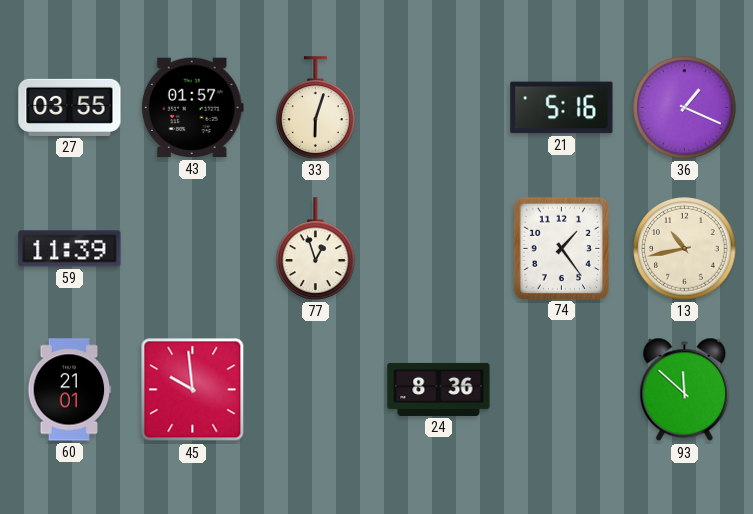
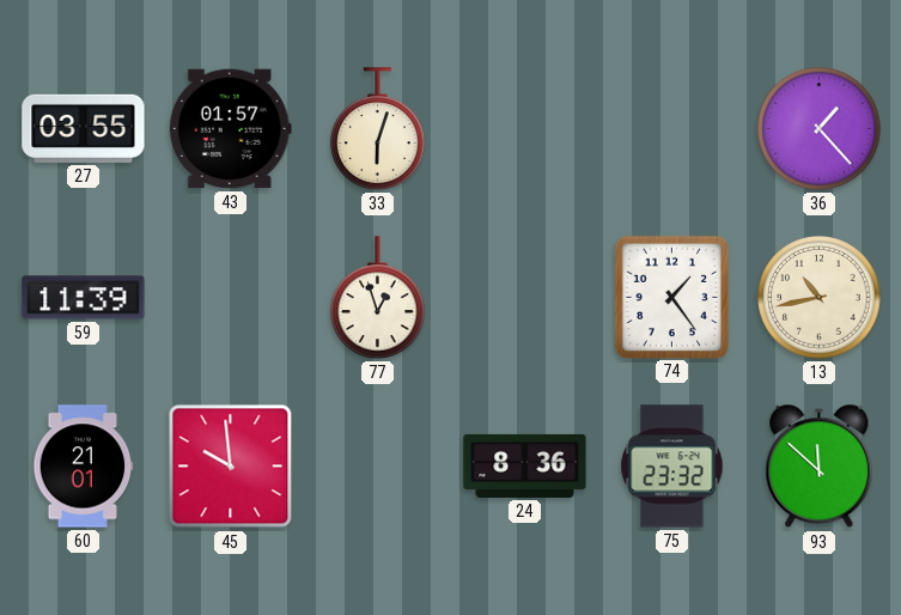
21: 5:16 -> none
36: 1:19 -> 1:23
75: none -> 23:32
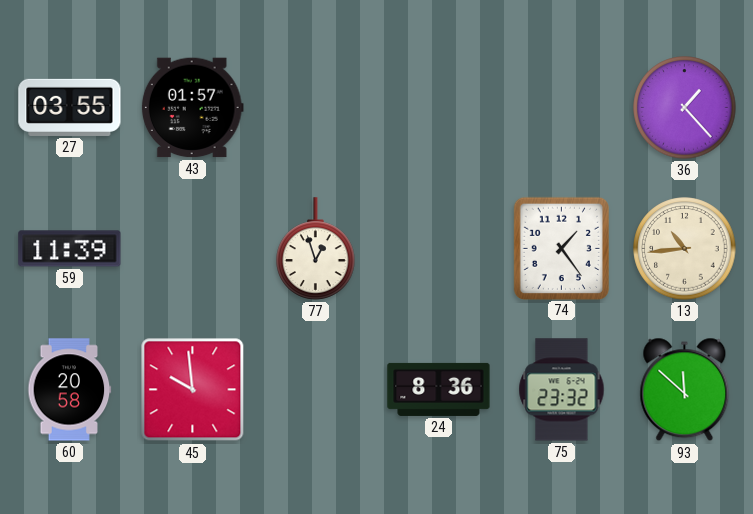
33: 6:03 -> none
13: 10:43 -> 10:44
60: 21:01 -> 20:58
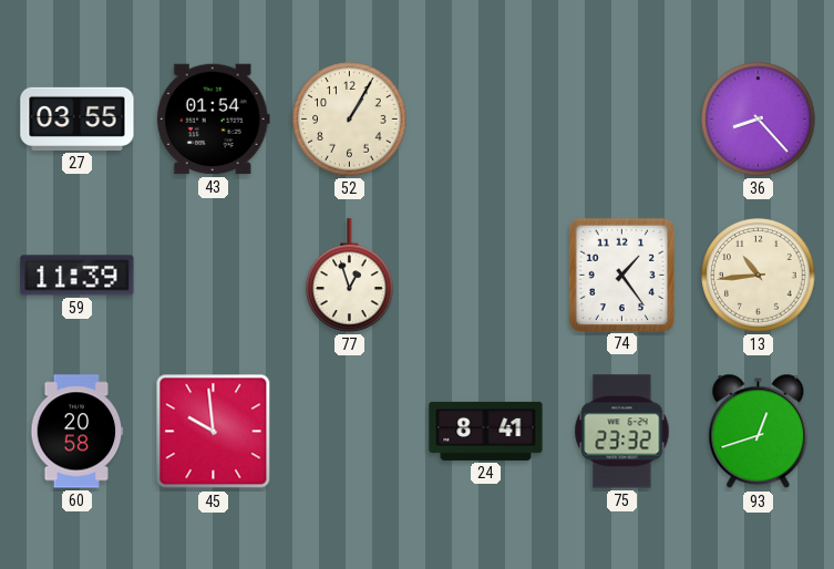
43: 01:57 -> 01:54
52: none -> 1:05
36: 1:23 -> 8:23
24: 8:36 -> 8:41
93: 11:52 -> 12:42
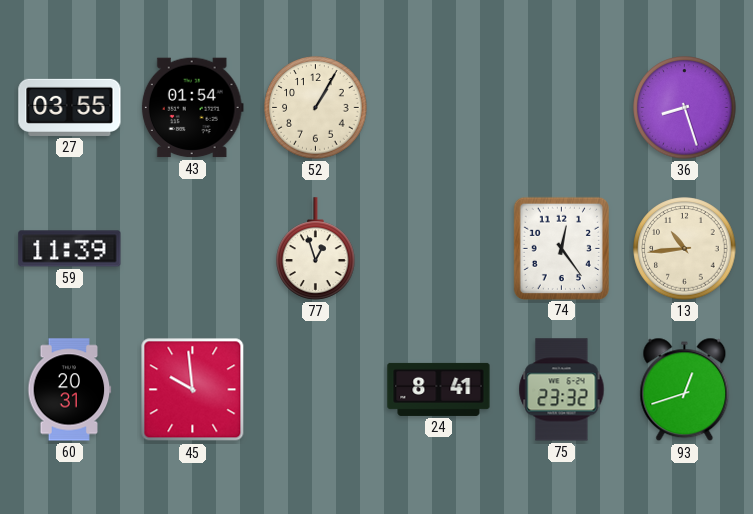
36: 8:23 -> 8:27
74: 1:24 -> 12:24
60: 20:58 -> 20:31
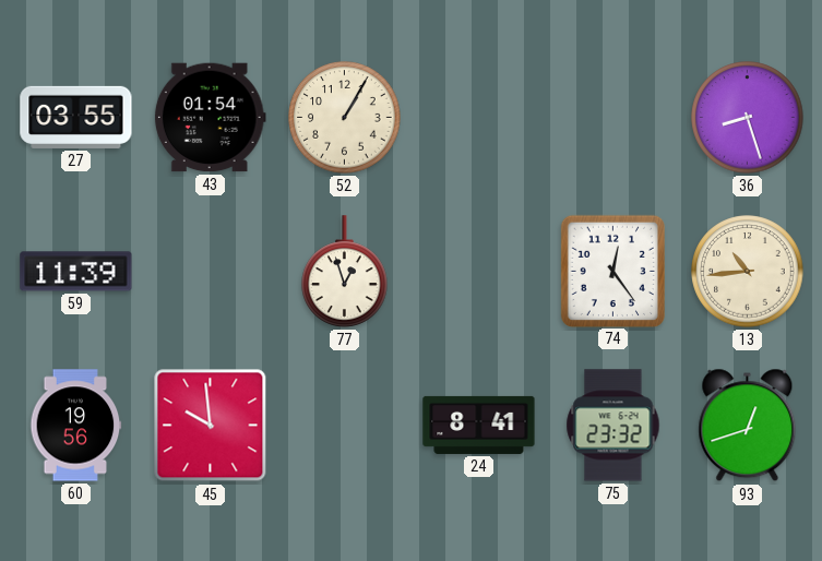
60: 20:31 -> 19:56
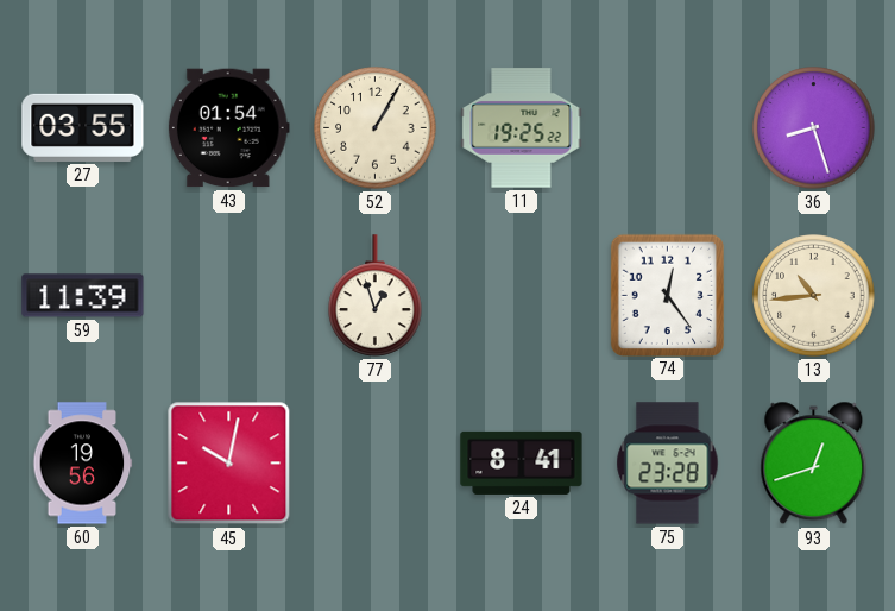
11: none -> 19:25
45: 9:59 -> 10:02
75: 23:32 -> 23:28
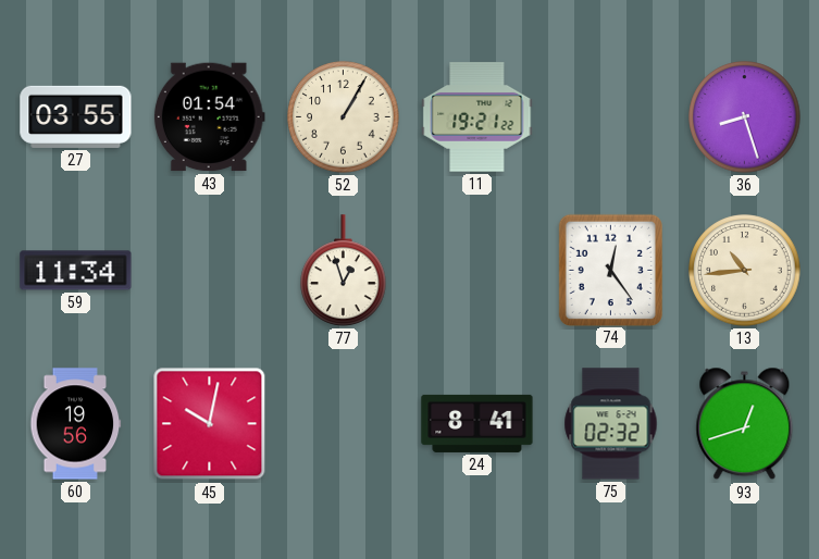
11: 19:25 -> 19:21
59: 11:39 -> 11:34
75: 23:28 -> 02:32
